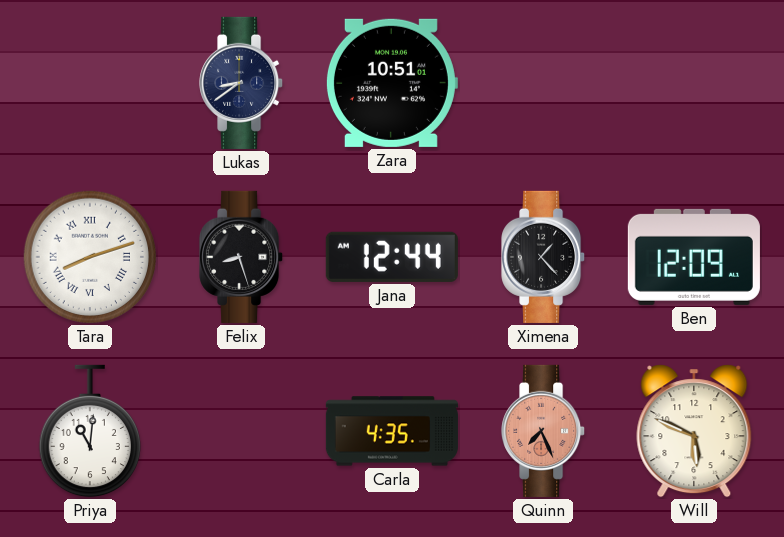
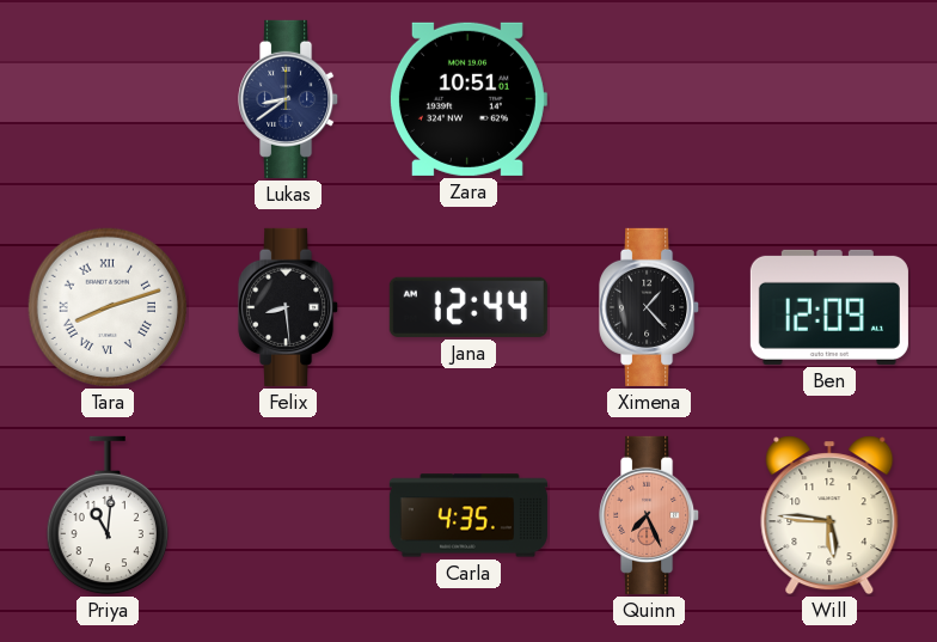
Felix: 8:27 -> 8:29
Will: 5:49 -> 5:46
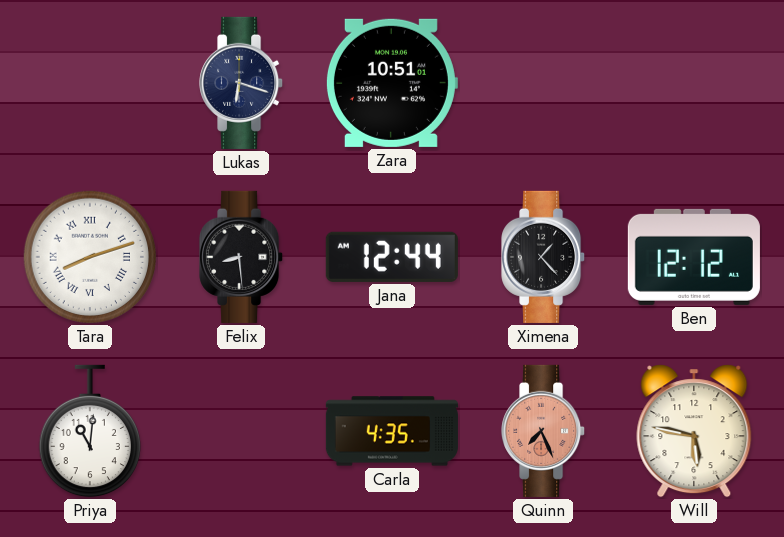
Lukas: 8:39 -> 6:18
Ben: 12:09 -> 12:12
Will: 5:46 -> 5:47
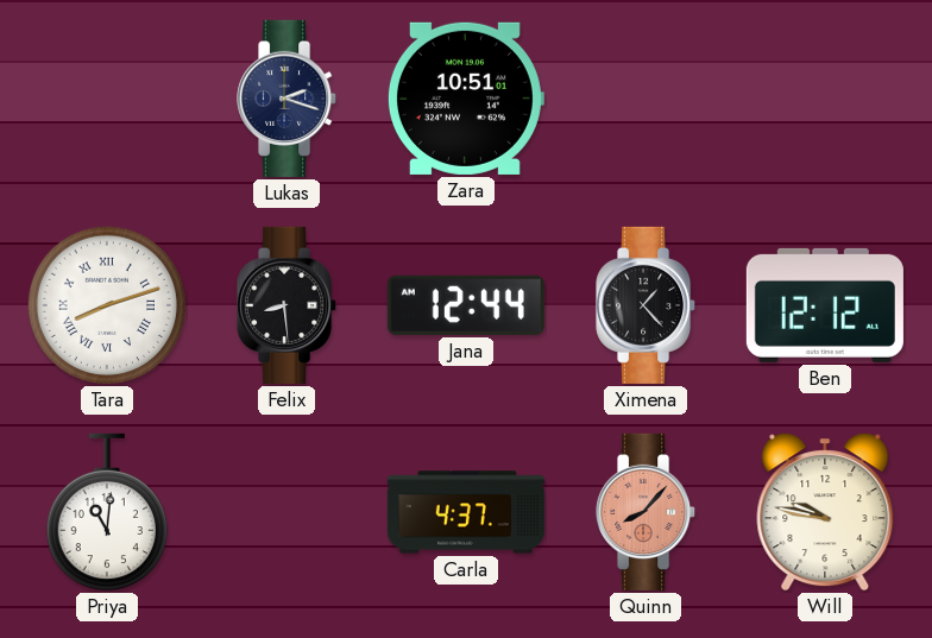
Lukas: 6:18 -> 2:18
Carla: 4:35 -> 4:37
Quinn: 7:26 -> 8:07
Will: 5:47 -> 9:47
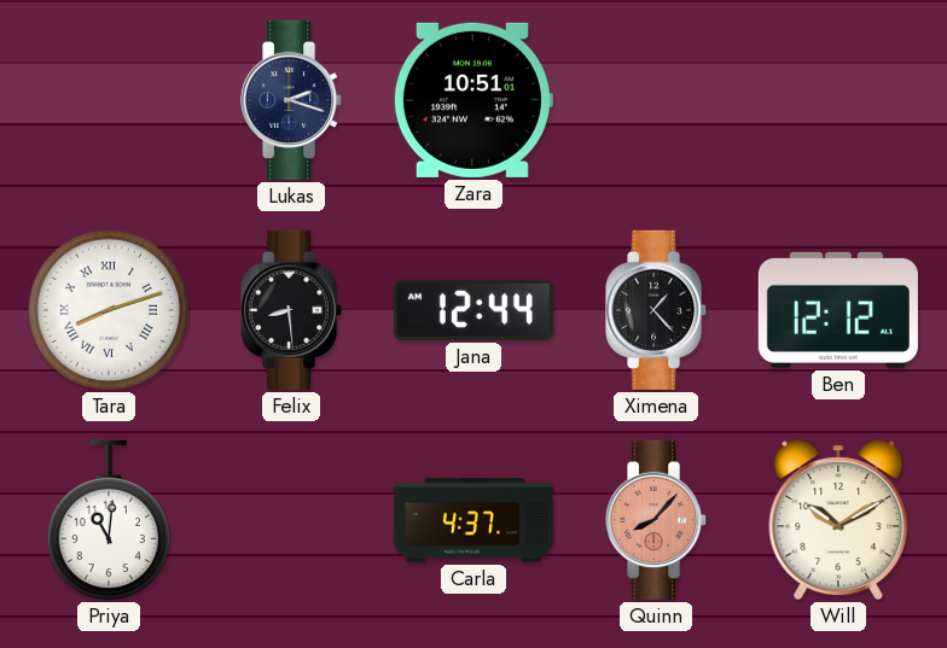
Will: 9:47 -> 10:10
